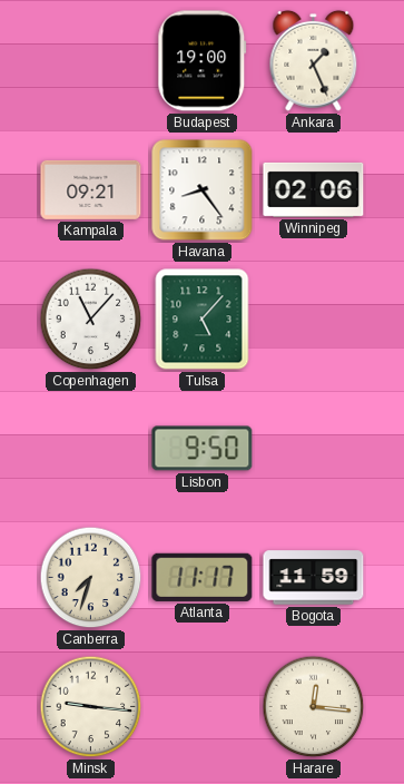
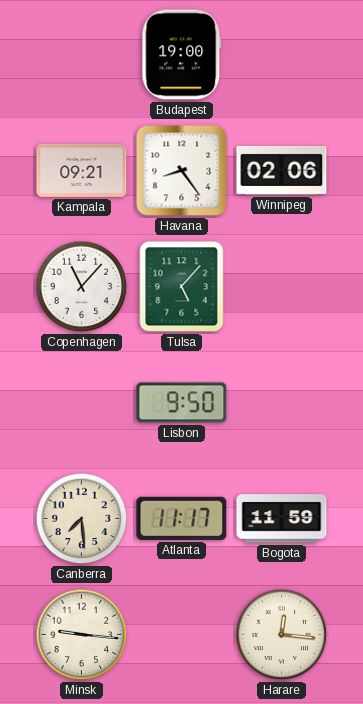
Ankara: 1:26 -> none
Canberra: 7:33 -> 7:29
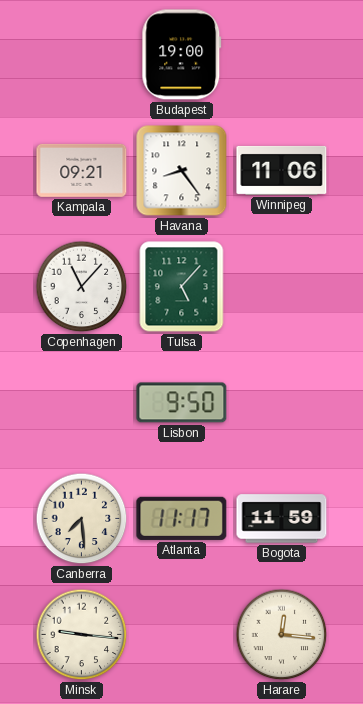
Winnipeg: 02:06 -> 11:06
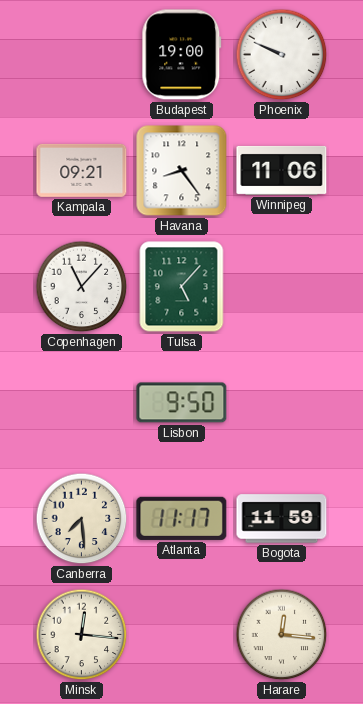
Phoenix: none -> 9:49
Minsk: 9:16 -> 12:16
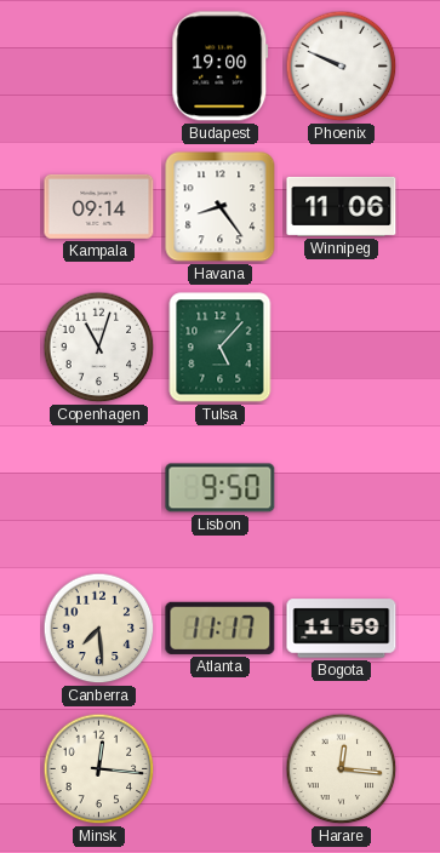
Kampala: 09:21 -> 09:14
Copenhagen: 11:07 -> 11:03
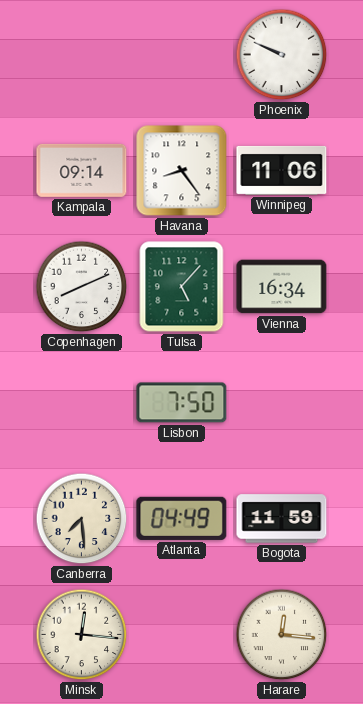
Budapest: 19:00 -> none
Copenhagen: 11:03 -> 8:11
Vienna: none -> 16:34
Lisbon: 9:50 -> 7:50
Atlanta: 11:17 -> 04:49
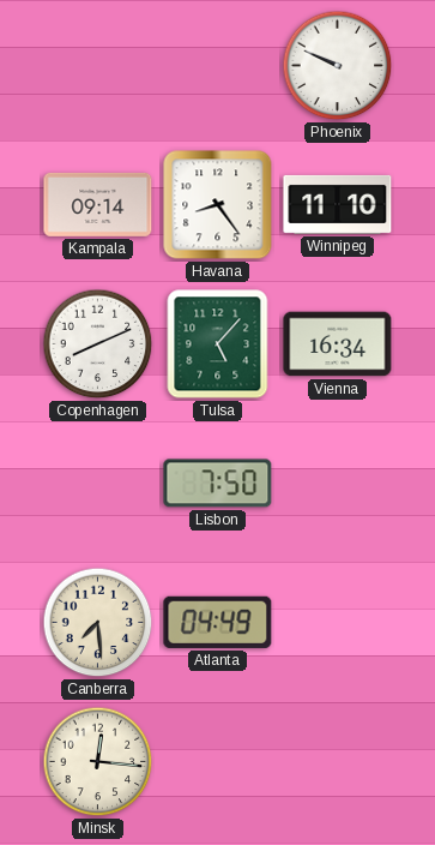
Winnipeg: 11:06 -> 11:10
Bogota: 11:59 -> none
Harare: 12:16 -> none
